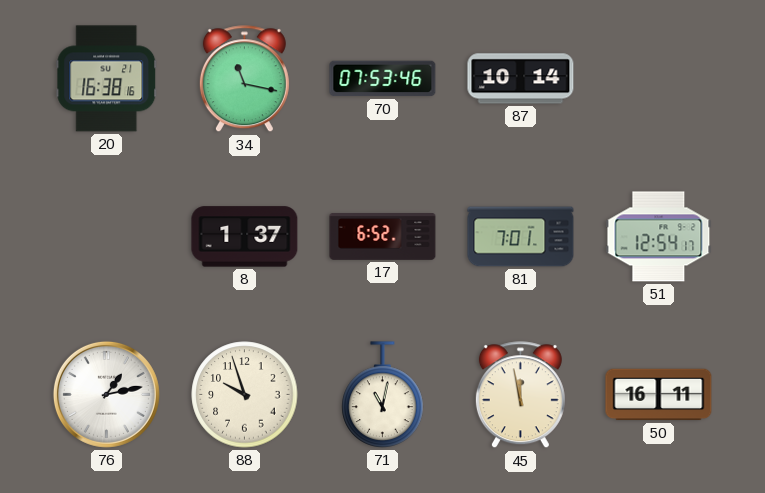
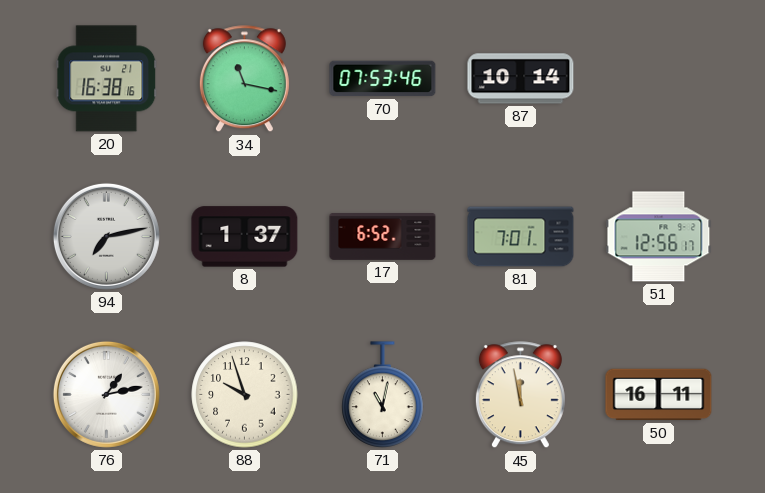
94: none -> 7:13
51: 12:54 -> 12:56
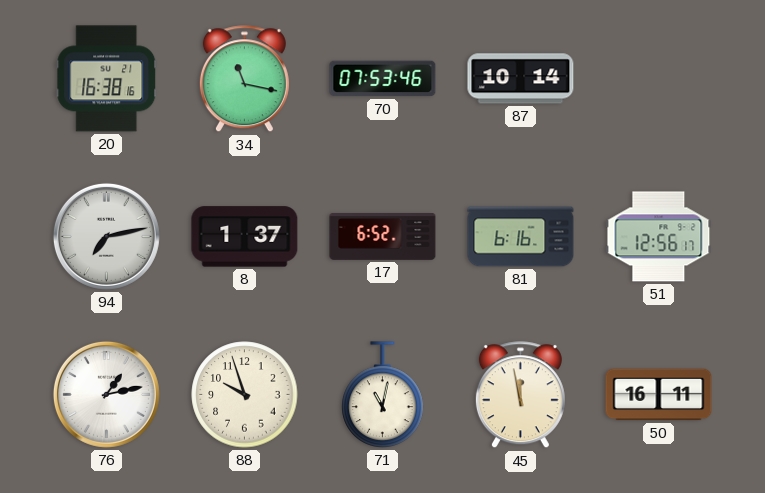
81: 7:01 -> 6:16
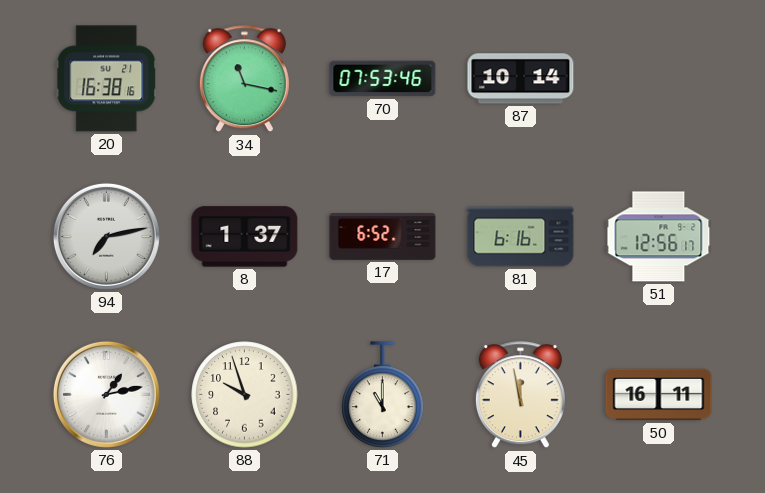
71: 11:02 -> 11:00
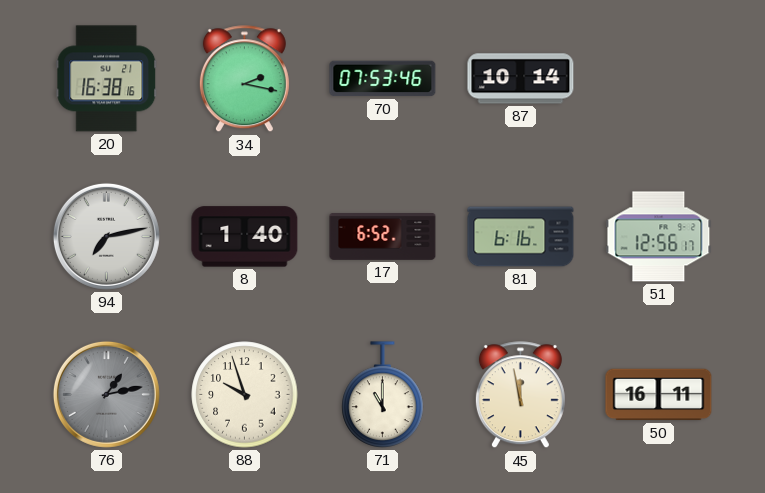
34: 11:17 -> 2:17
8: 1:37 -> 1:40
76 dial: white -> grey
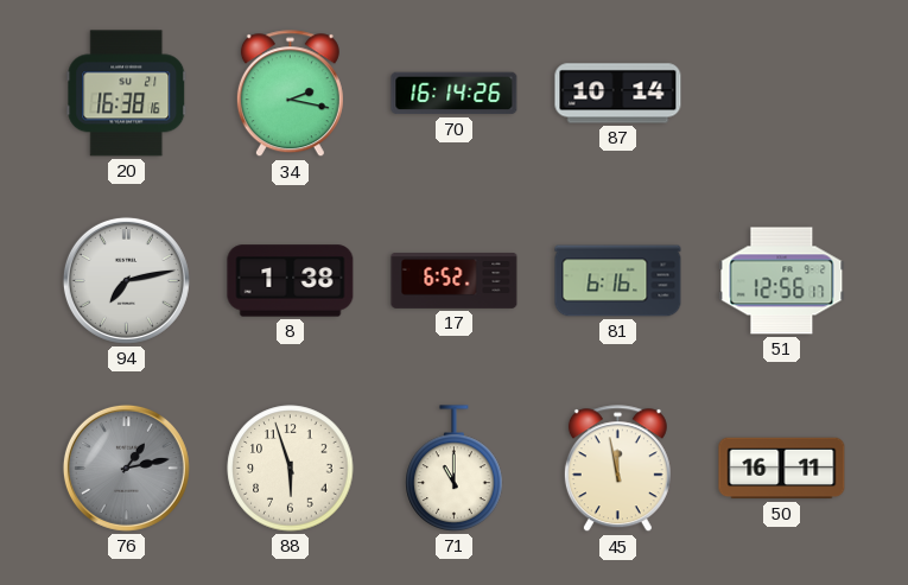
70: 07:53 -> 16:14
8: 1:40 -> 1:38
88: 9:57 -> 5:57
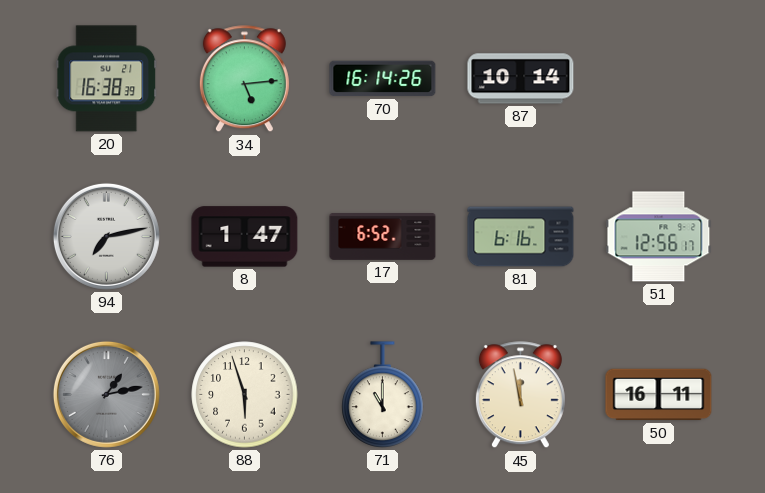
20: 16:38:16 -> 16:38:39
34: 2:17 -> 5:14
8: 1:38 -> 1:47
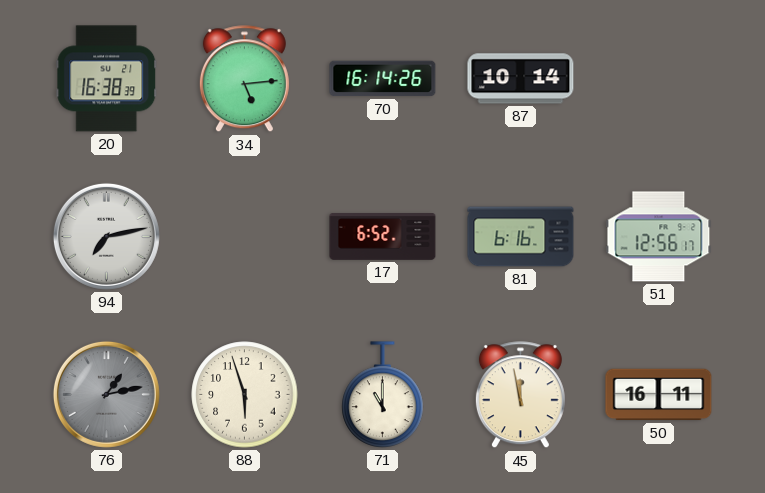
8: 1:47 -> none
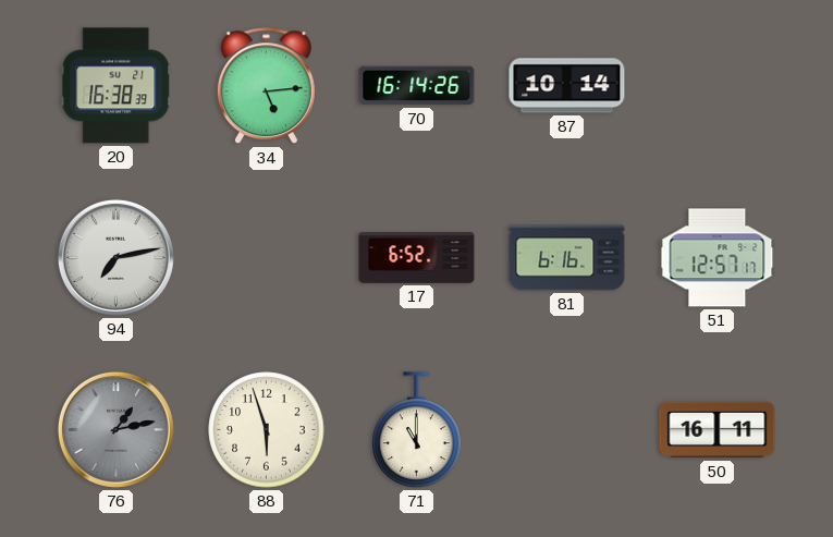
51: 12:56 -> 12:57
45: 11:58 -> none
